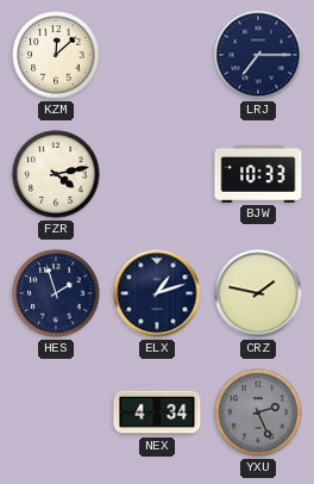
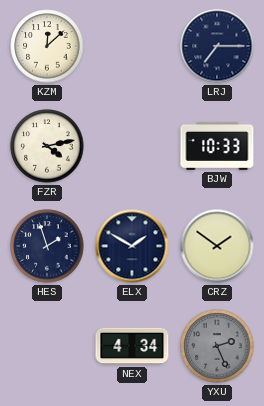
ELX: 1:12 -> 1:50
CRZ: 1:47 -> 1:51
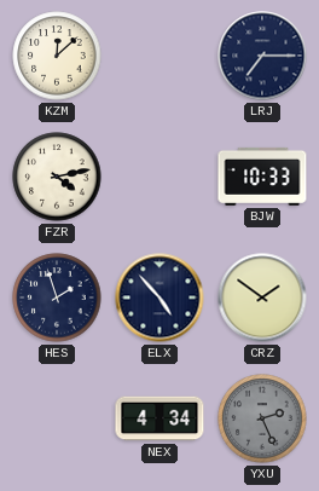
ELX: 1:50 -> 4:53
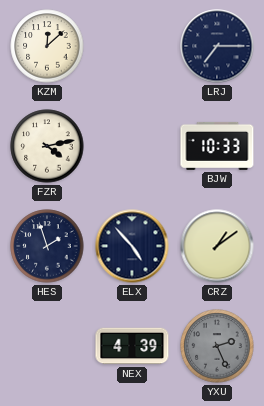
CRZ: 1:51 -> 1:09
NEX: 4:34 -> 4:39
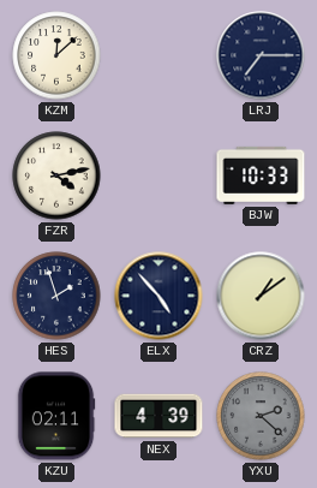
KZU: none -> 02:11
YXU: 2:26 -> 2:22
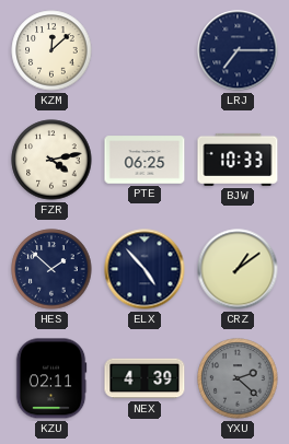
PTE: none -> 06:25
HES: 1:57 -> 1:52
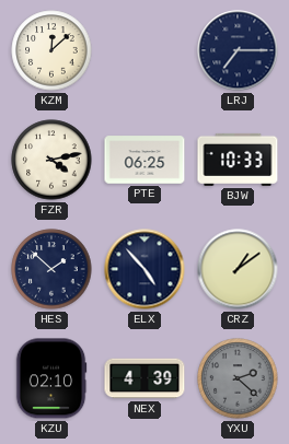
KZU: 02:11 -> 02:10
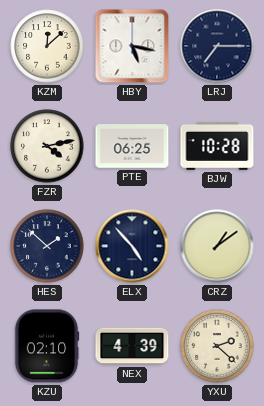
HBY: none -> 5:17
BJW: 10:33 -> 10:28
YXU dial: grey -> cream
